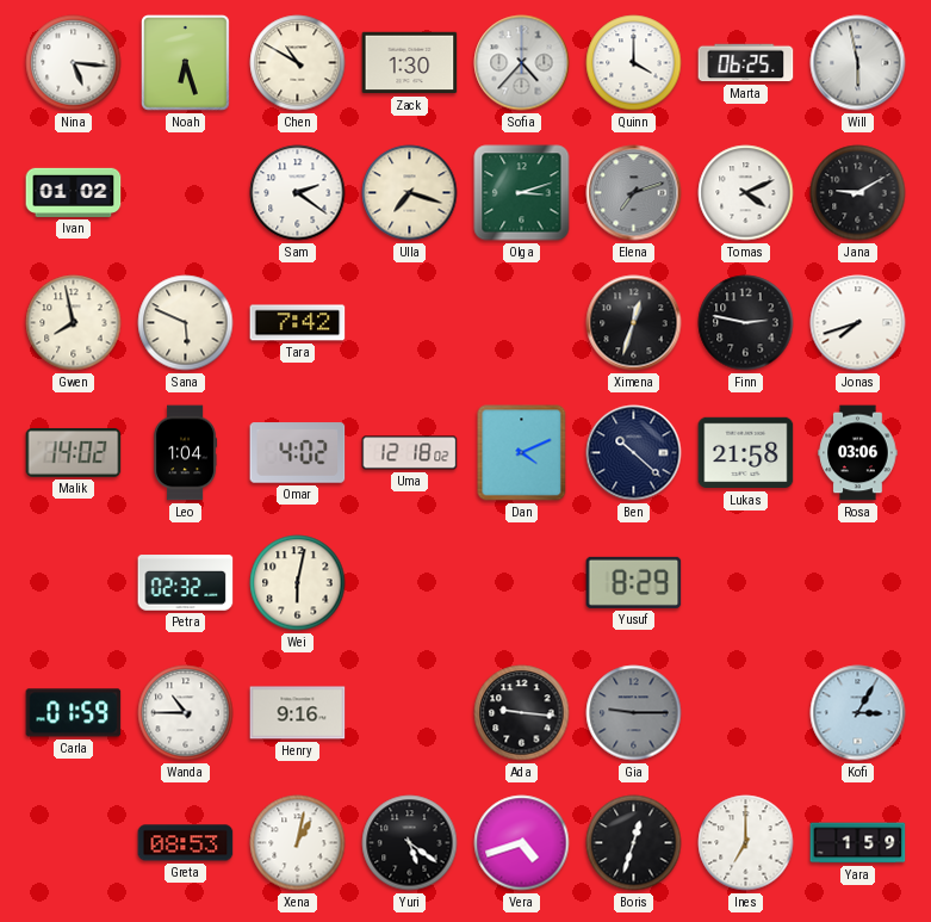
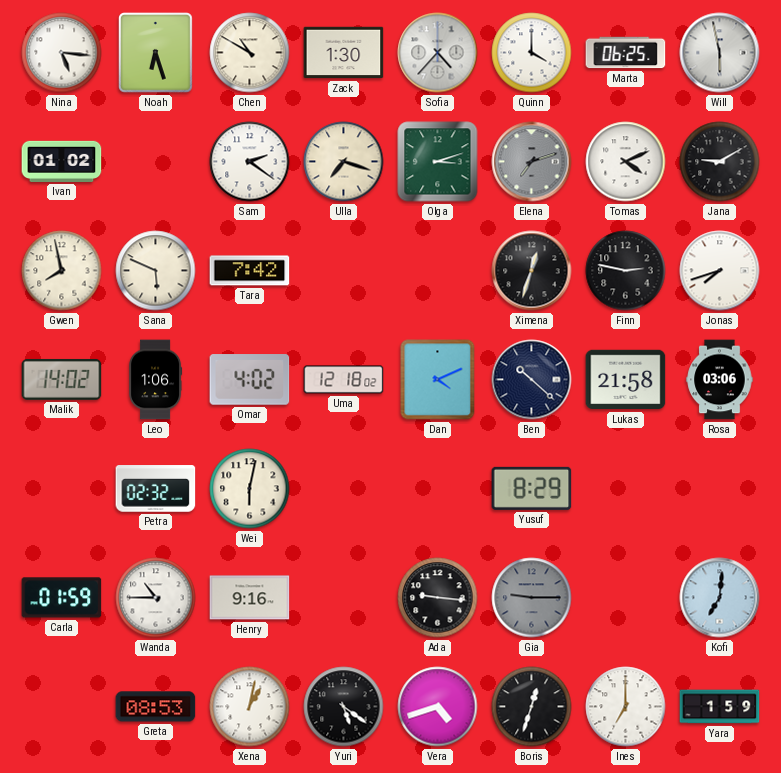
Leo: 1:04 -> 1:06
Kofi: 3:05 -> 7:01
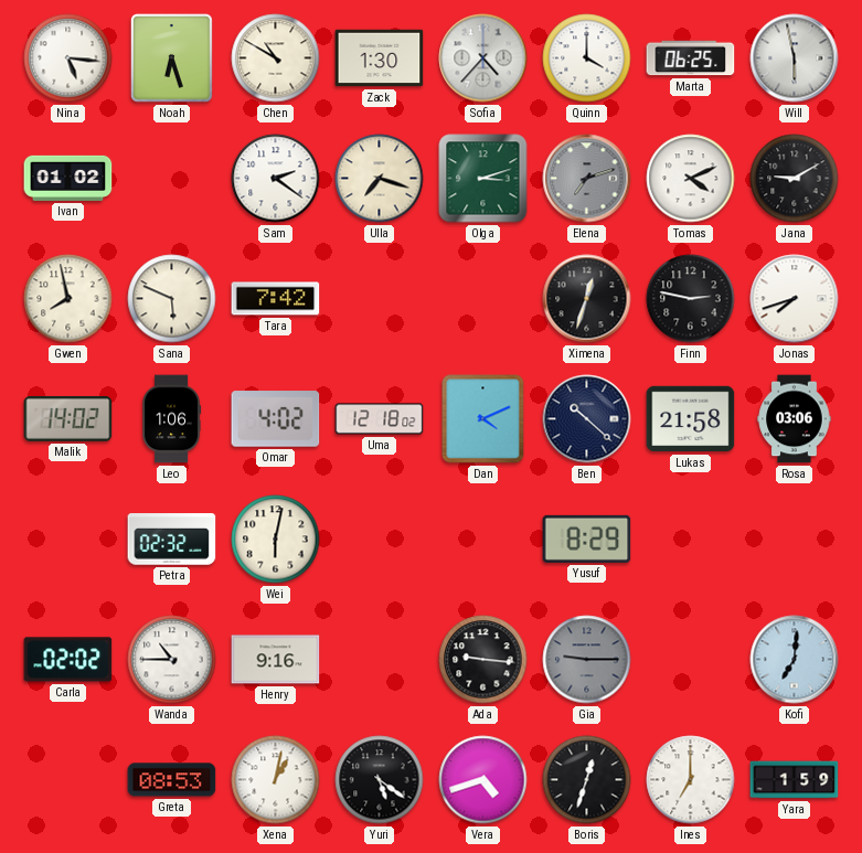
Carla: 01:59 -> 02:02
